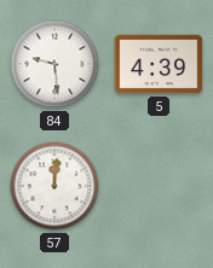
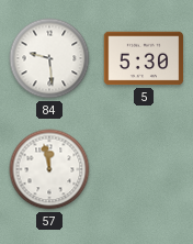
5: 4:39 -> 5:30
57: 12:01 -> 11:58
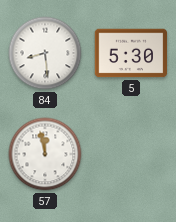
84: 9:29 -> 8:29
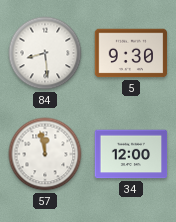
5: 5:30 -> 9:30
34: none -> 12:00
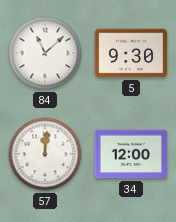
84: 8:29 -> 11:08
57: 11:58 -> 12:01
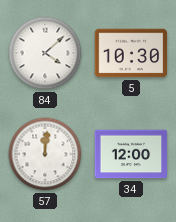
84: 11:08 -> 4:08
5: 9:30 -> 10:30
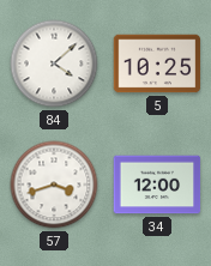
5: 10:30 -> 10:25
57: 12:01 -> 3:42
